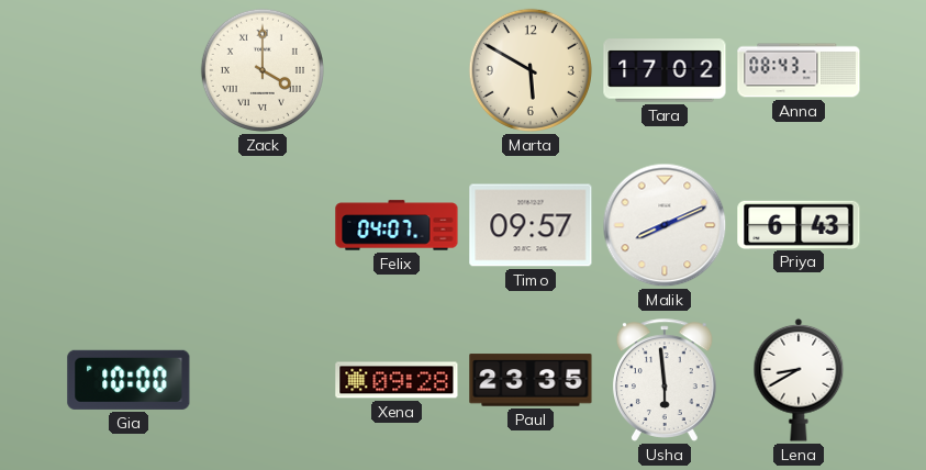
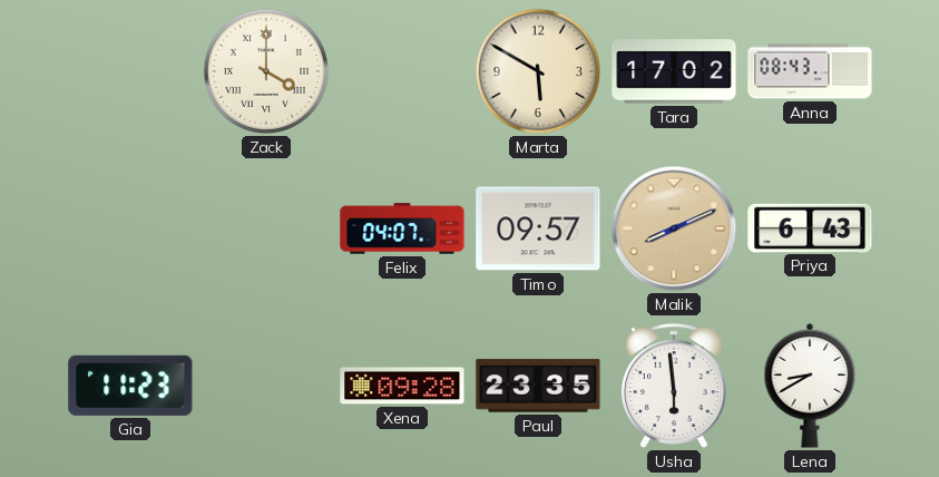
Malik dial: white -> champagne
Gia: 10:00 -> 11:23
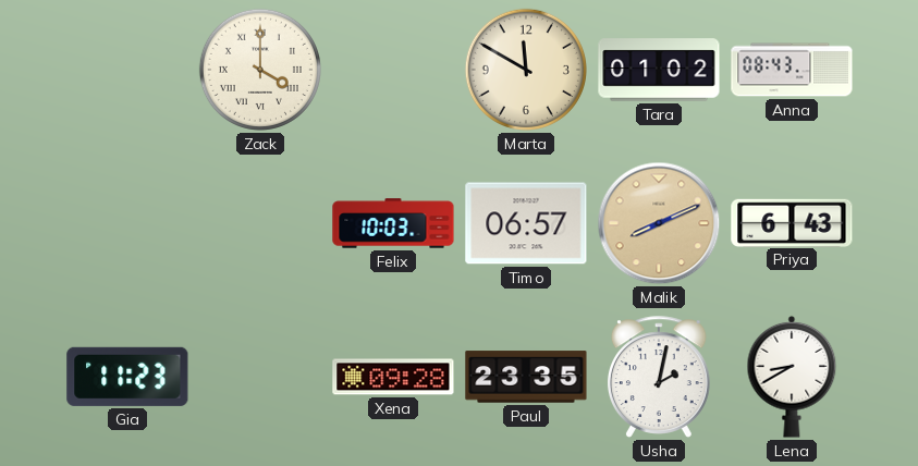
Marta: 5:50 -> 11:50
Tara: 17:02 -> 01:02
Felix: 04:07 -> 10:03
Timo: 09:57 -> 06:57
Usha: 5:59 -> 2:02
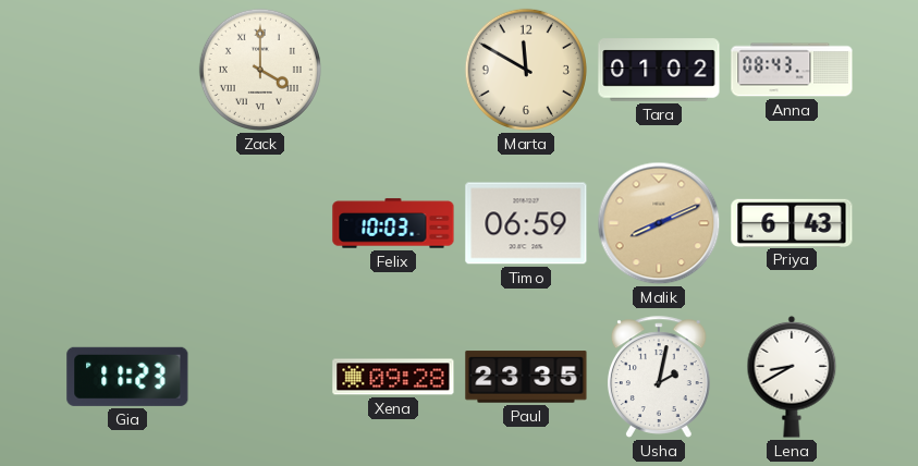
Timo: 06:57 -> 06:59
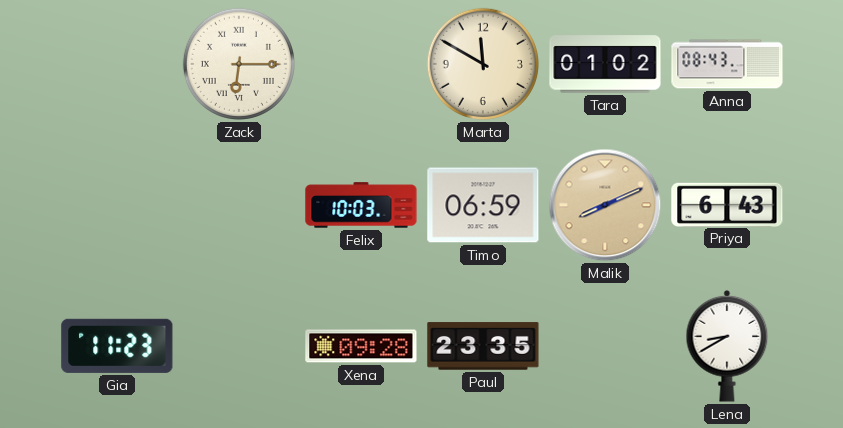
Zack: 4:00 -> 6:15
Usha: 2:02 -> none
